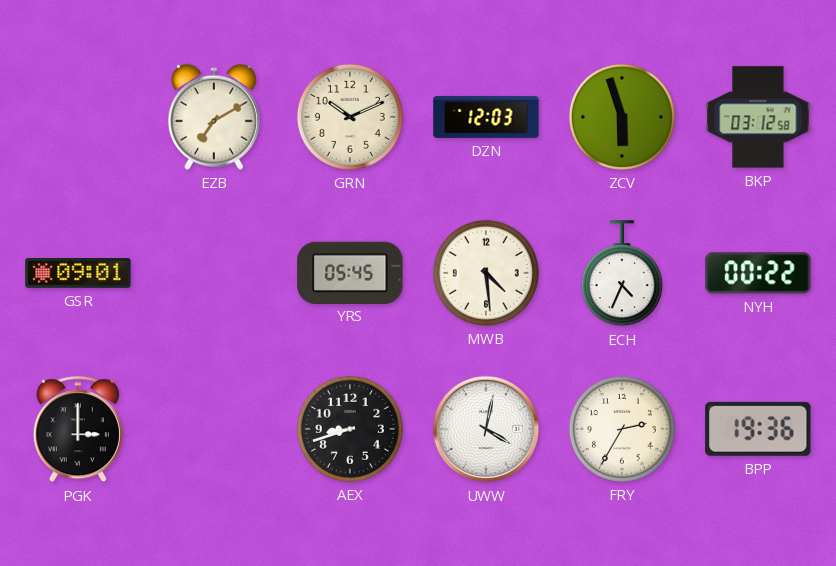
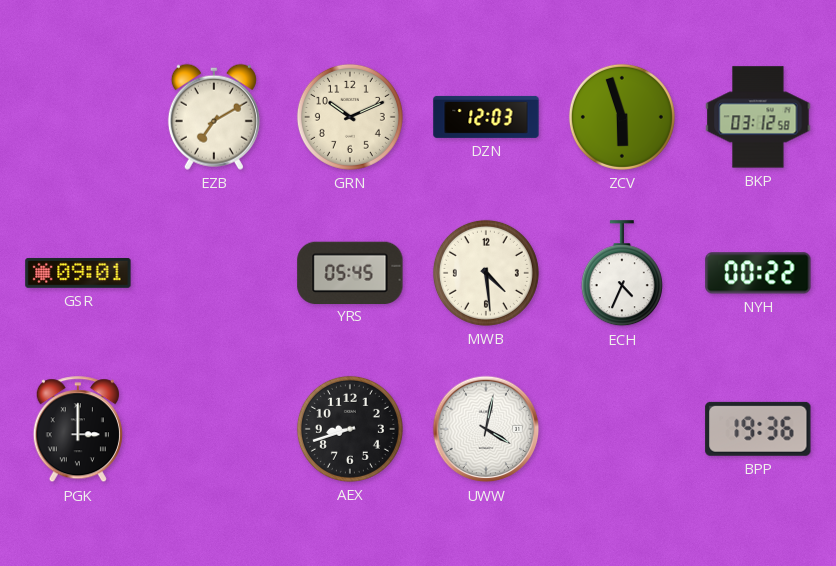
FRY: 2:35 -> none
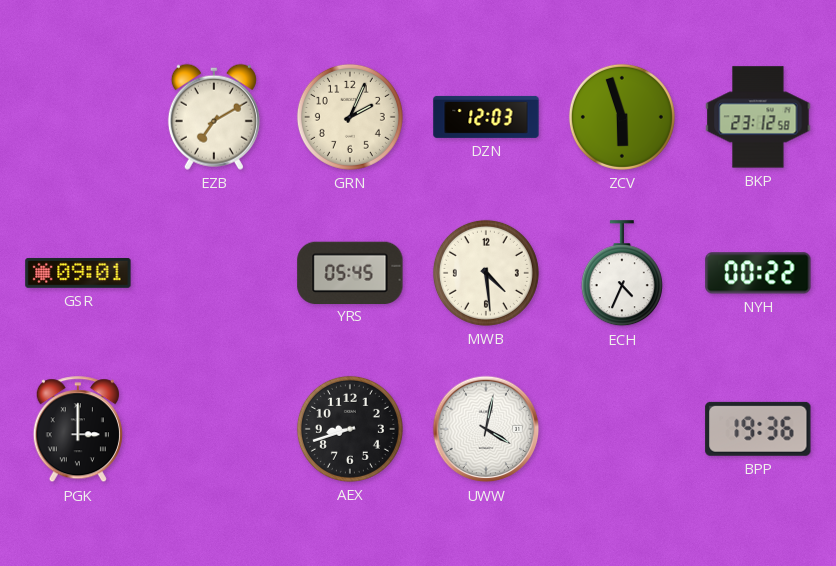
GRN: 10:11 -> 2:04
BKP: 03:12 -> 23:12
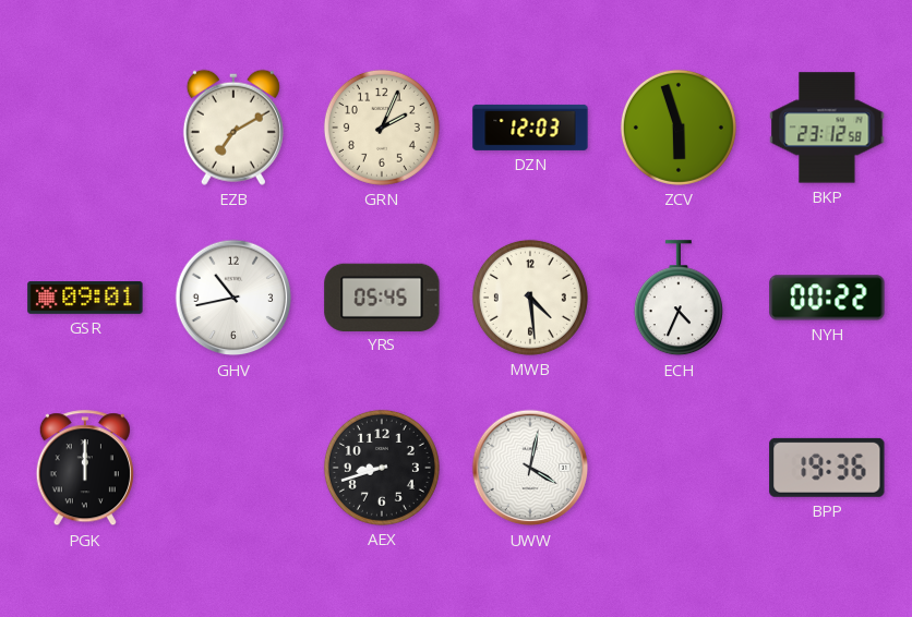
GHV: none -> 10:43
PGK: 3:00 -> 12:00
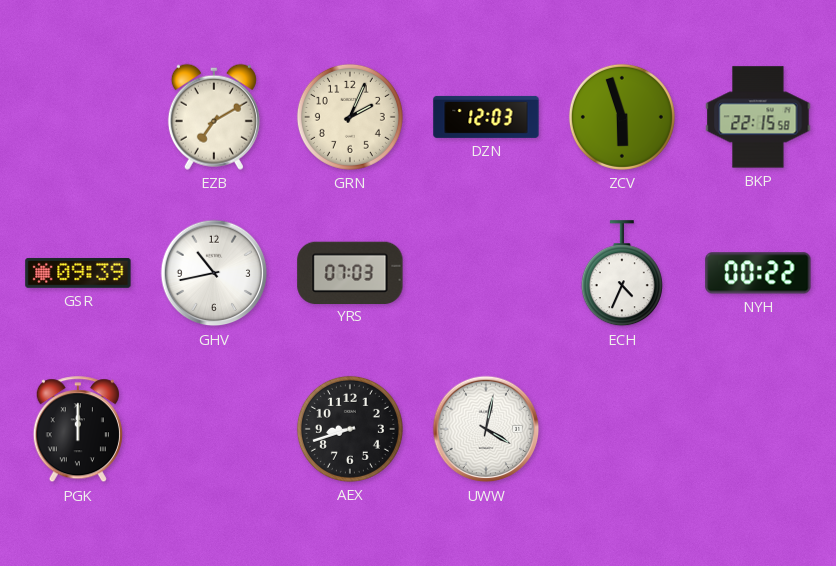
BKP: 23:12 -> 22:15
GSR: 09:01 -> 09:39
YRS: 05:45 -> 07:03
MWB: 4:29 -> none
BPP: 19:36 -> none
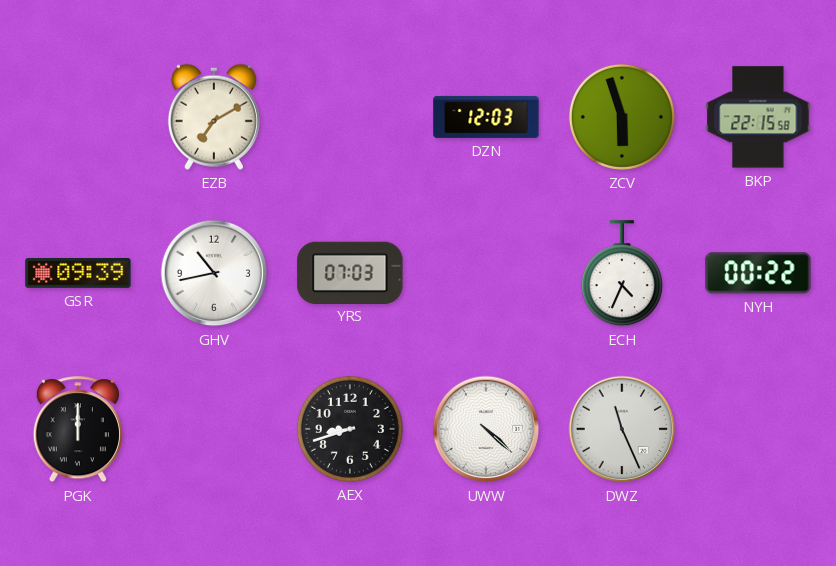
GRN: 2:04 -> none
UWW: 4:02 -> 4:22
DWZ: none -> 11:26
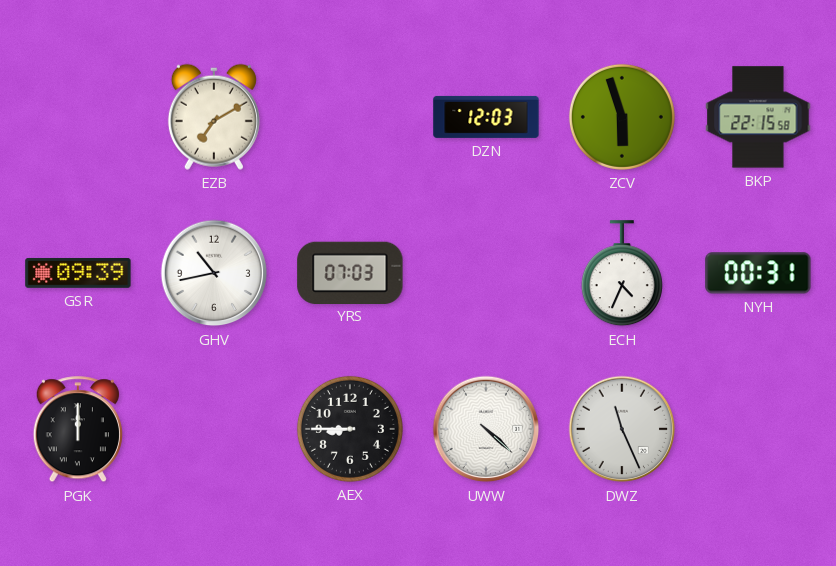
NYH: 00:22 -> 00:31
AEX: 8:42 -> 8:45
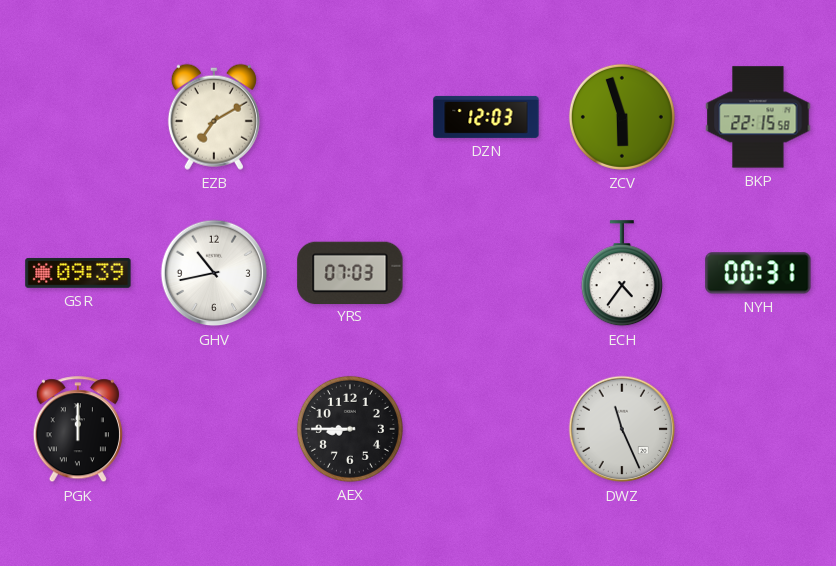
ECH: 4:34 -> 4:36
UWW: 4:22 -> none
